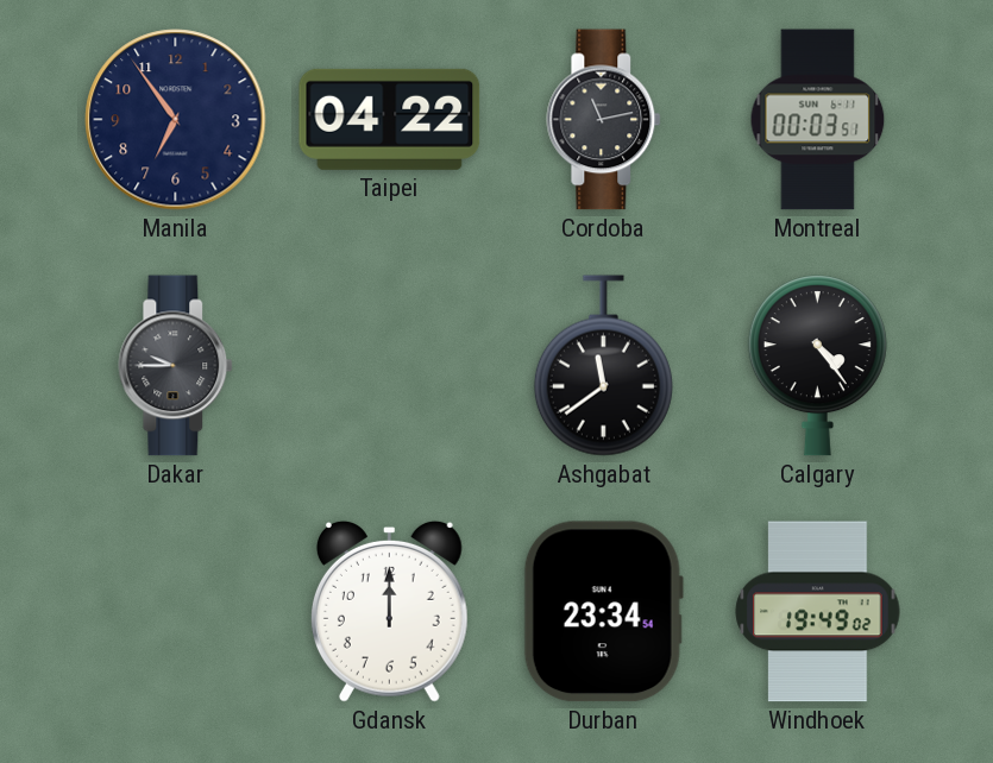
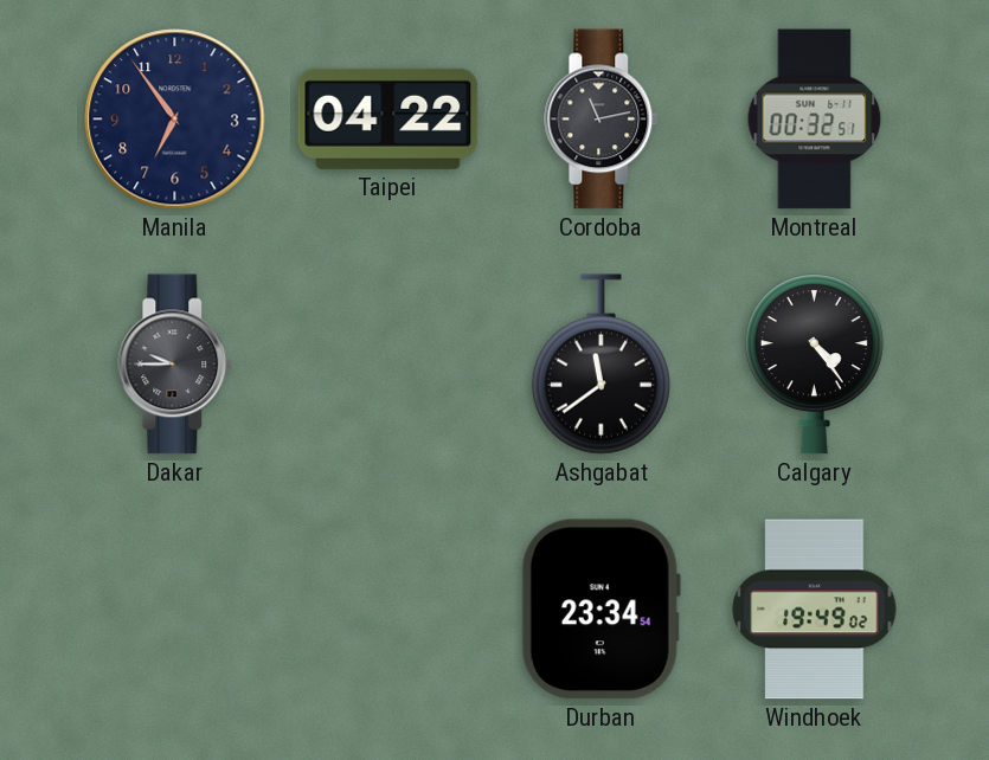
Montreal: 00:03 -> 00:32
Gdansk: 12:00 -> none
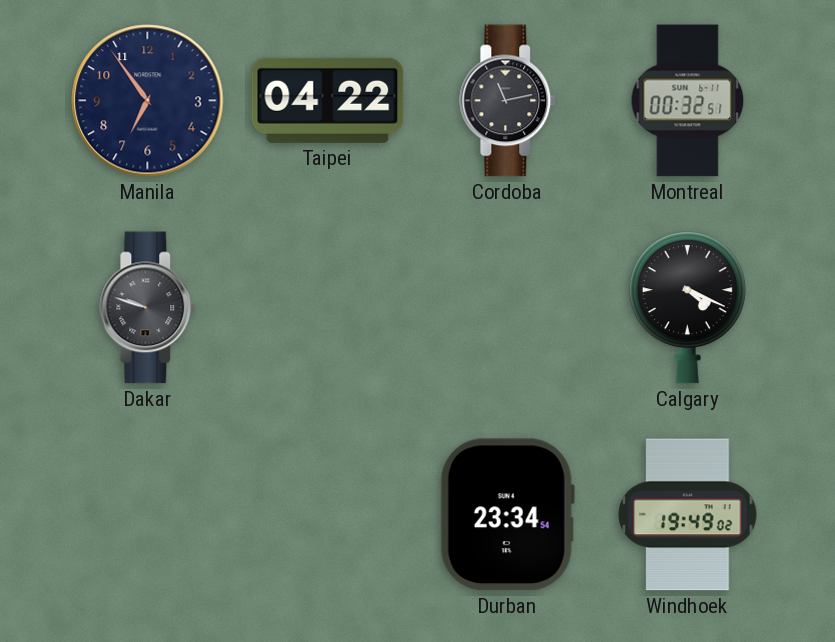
Dakar: 9:45 -> 9:48
Ashgabat: 11:39 -> none
Calgary: 4:24 -> 4:19
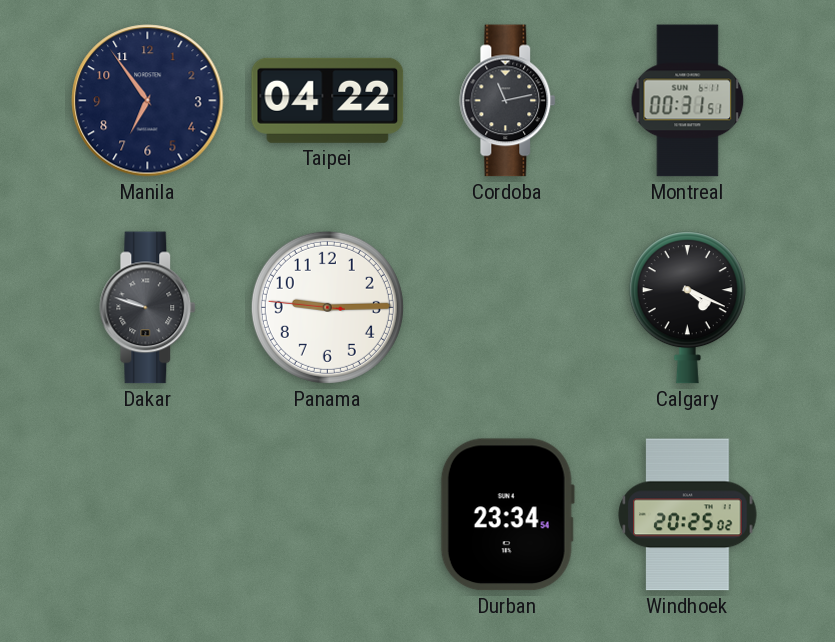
Montreal: 00:32 -> 00:31
Panama: none -> 9:14
Windhoek: 19:49 -> 20:25
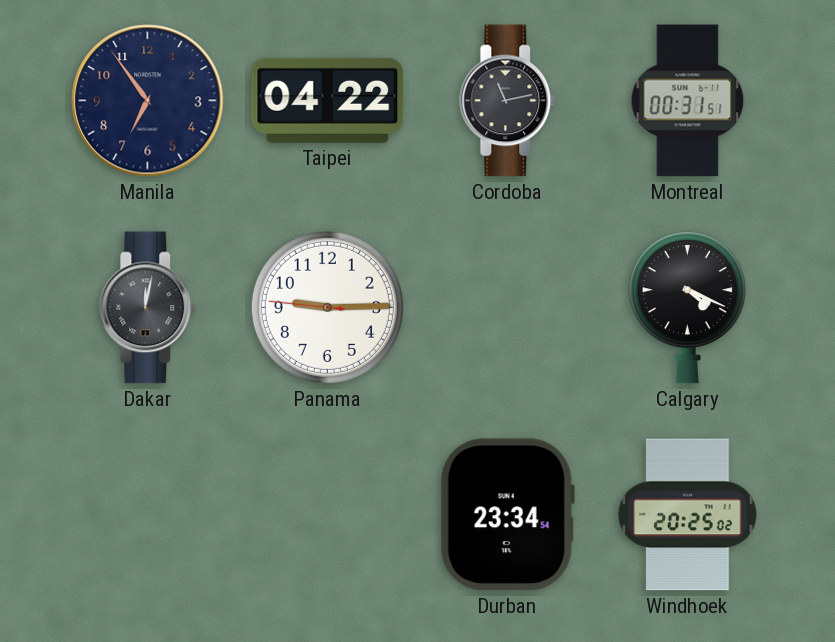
Dakar: 9:48 -> 12:02
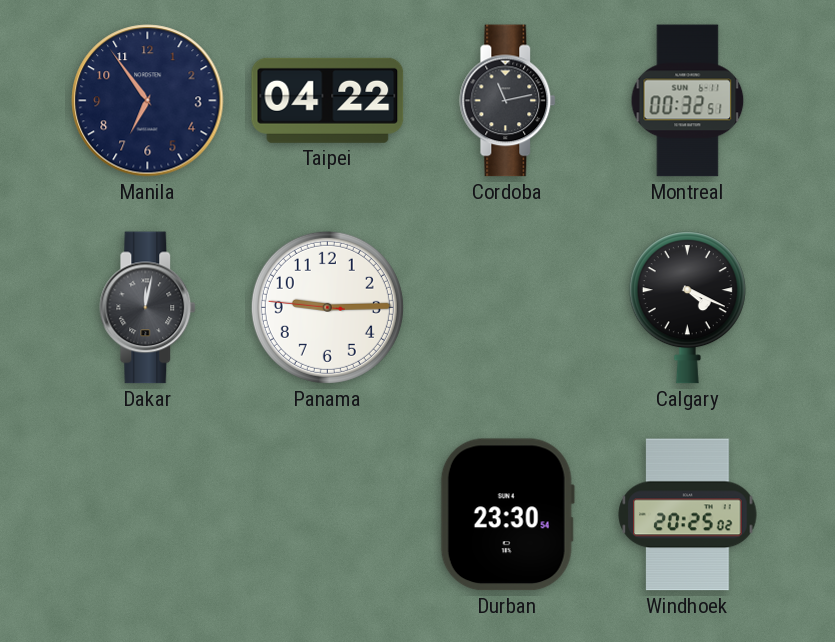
Montreal: 00:31 -> 00:32
Durban: 23:34 -> 23:30
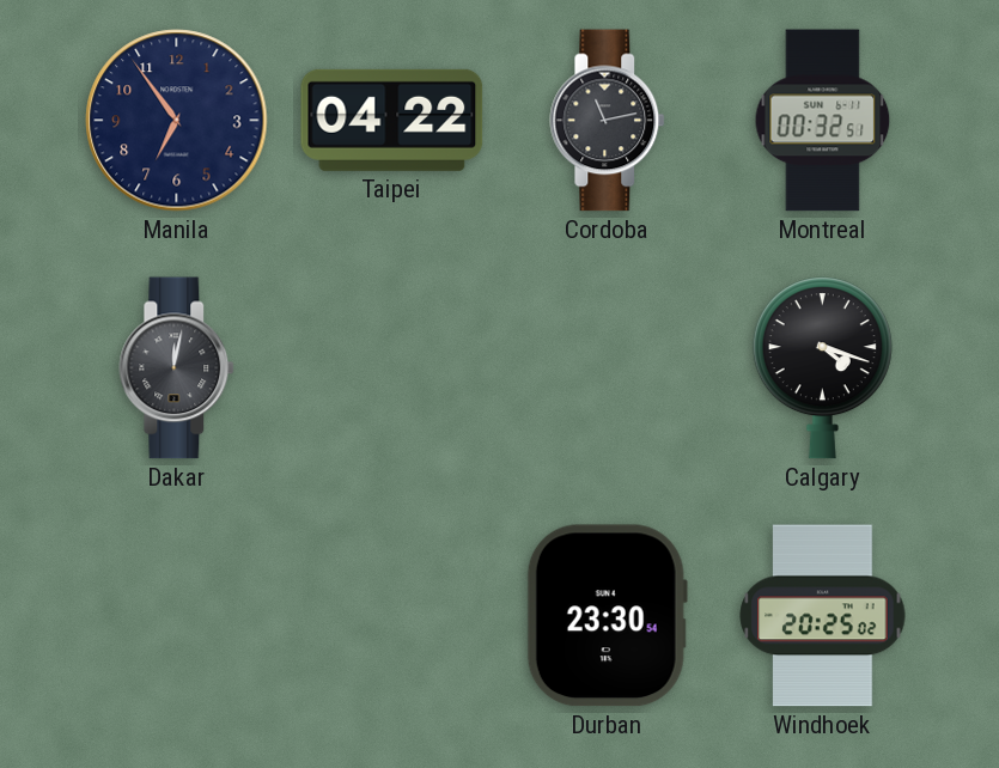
Panama: 9:14 -> none
Calgary: 4:19 -> 4:18
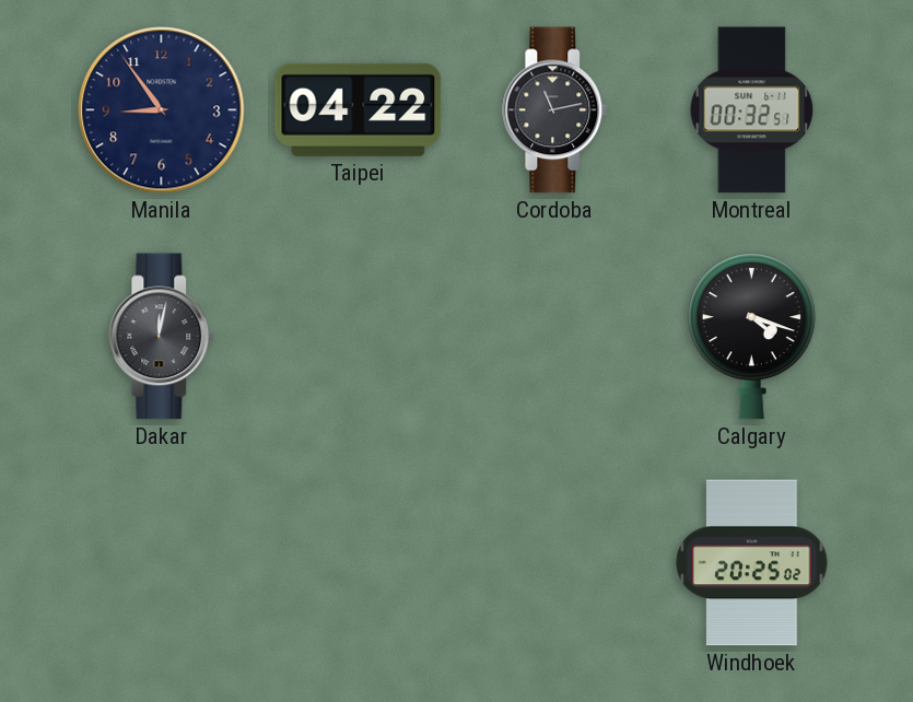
Manila: 6:54 -> 8:54
Durban: 23:30 -> none
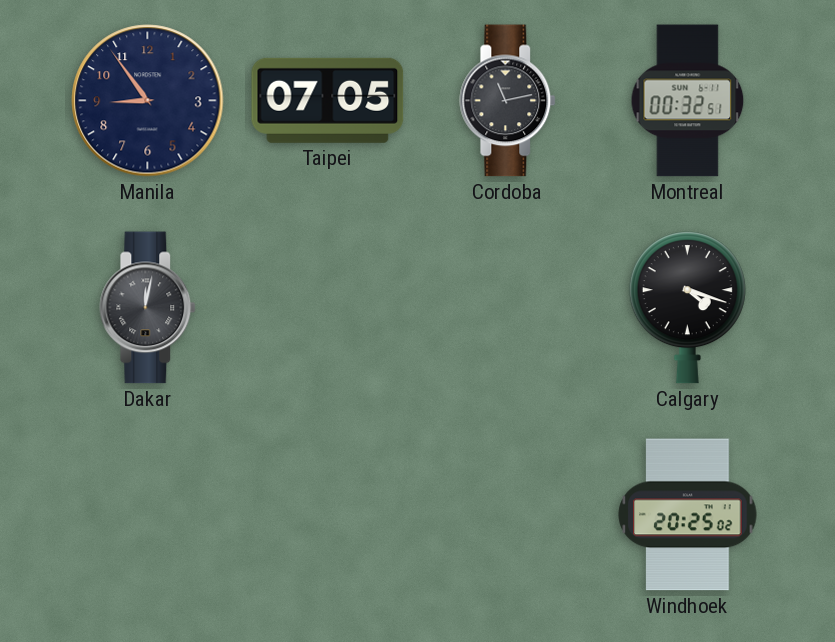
Taipei: 04:22 -> 07:05
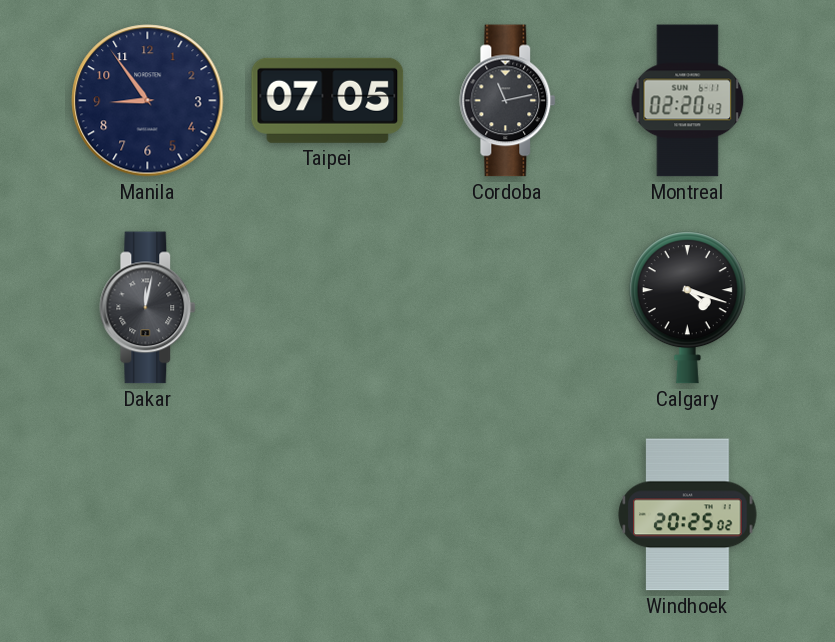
Montreal: 00:32 -> 02:20
